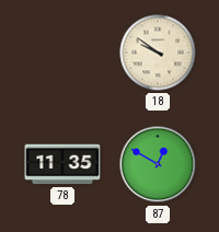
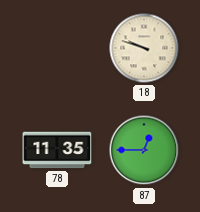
18: 9:51 -> 9:48
87: 12:50 -> 12:45
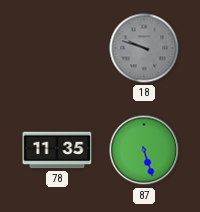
18 dial: cream -> grey
87: 12:45 -> 5:27
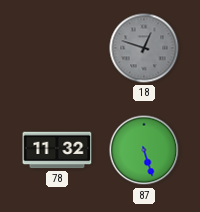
18: 9:48 -> 12:48
78: 11:35 -> 11:32
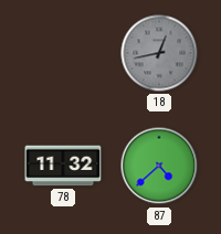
18: 12:48 -> 12:43
87: 5:27 -> 4:38
